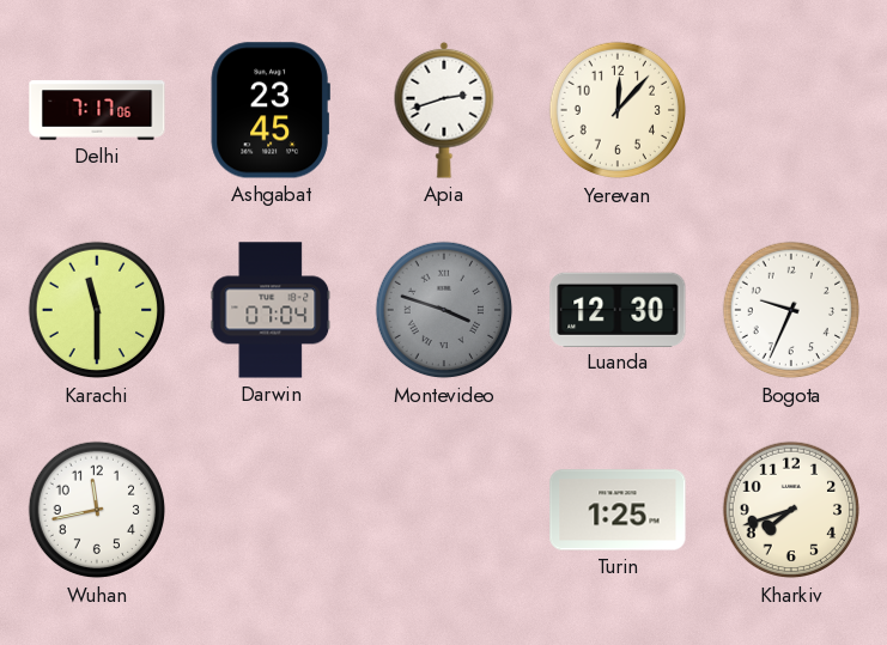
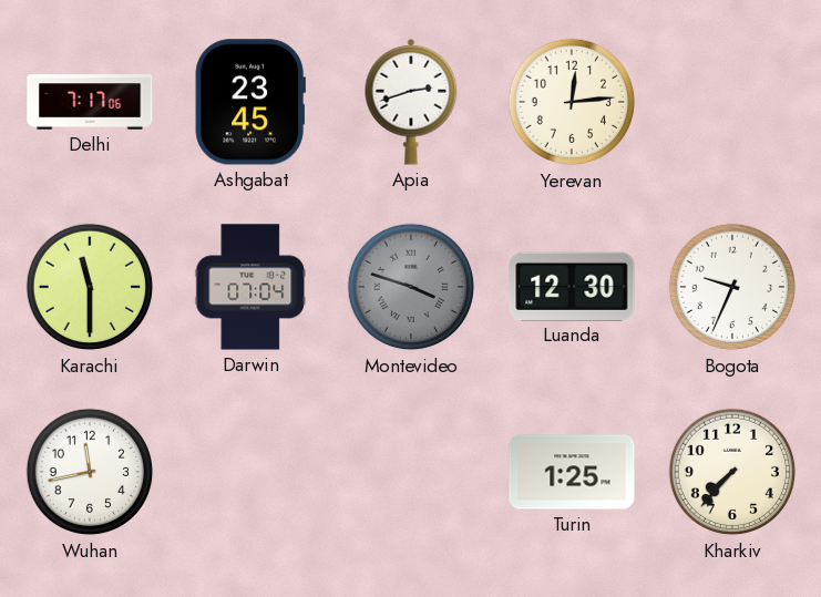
Yerevan: 12:07 -> 12:14
Kharkiv: 7:42 -> 7:37
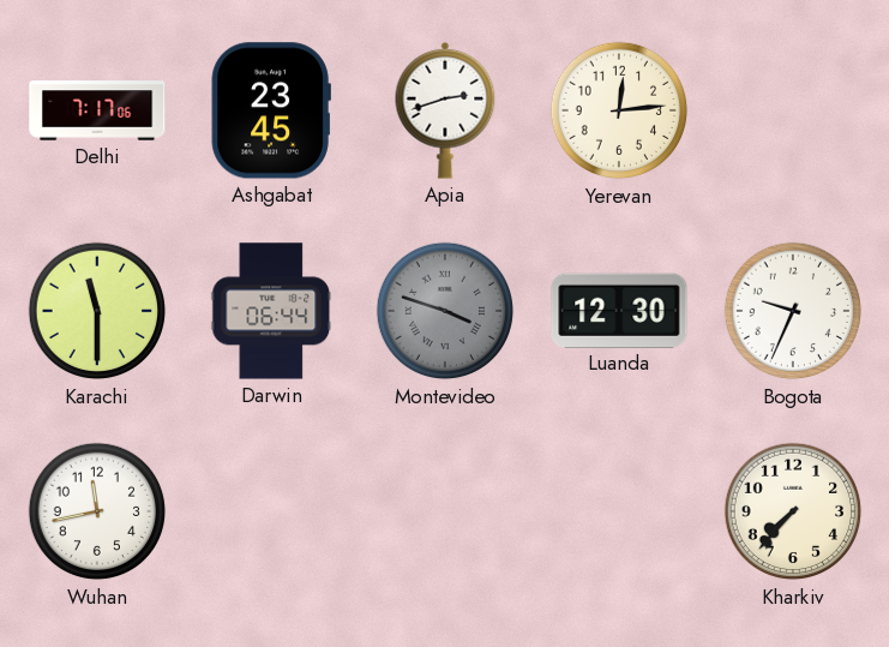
Darwin: 07:04 -> 06:44
Turin: 1:25 -> none
